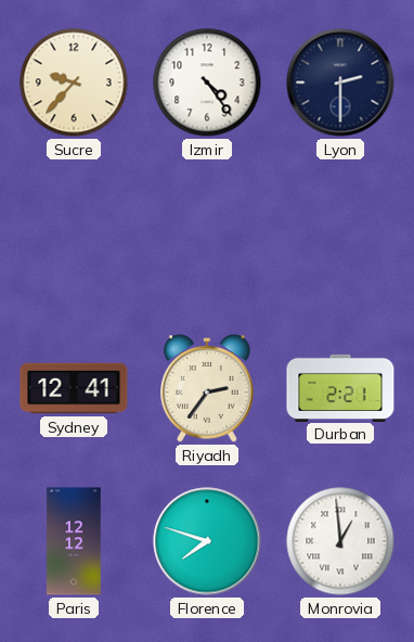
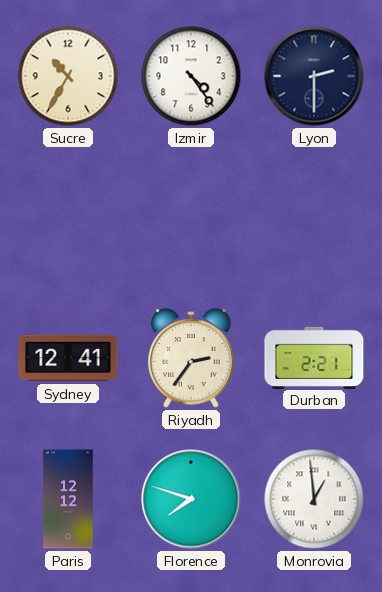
Sucre: 9:37 -> 10:35
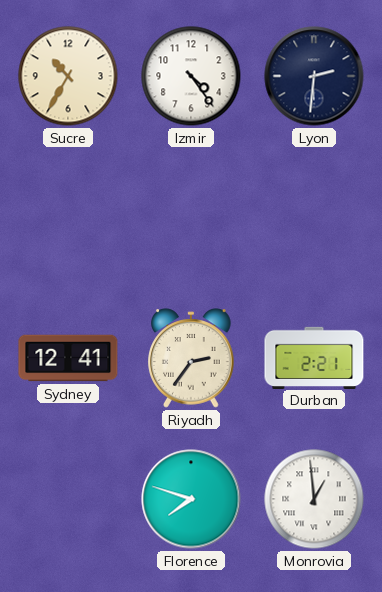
Lyon: 2:30 -> 2:31
Paris: 12:12 -> none
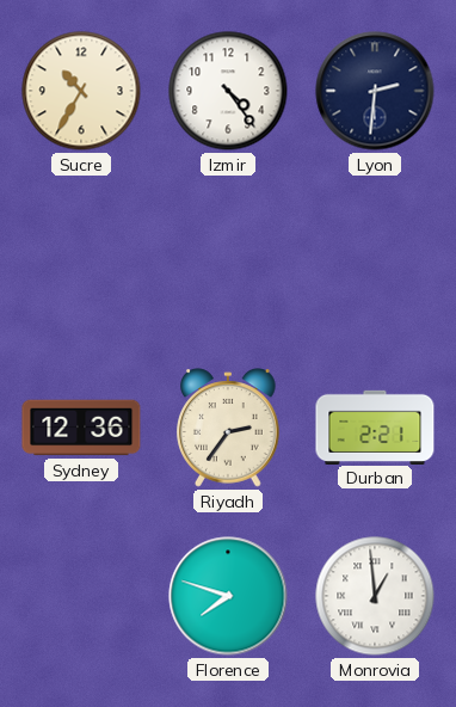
Sydney: 12:41 -> 12:36
